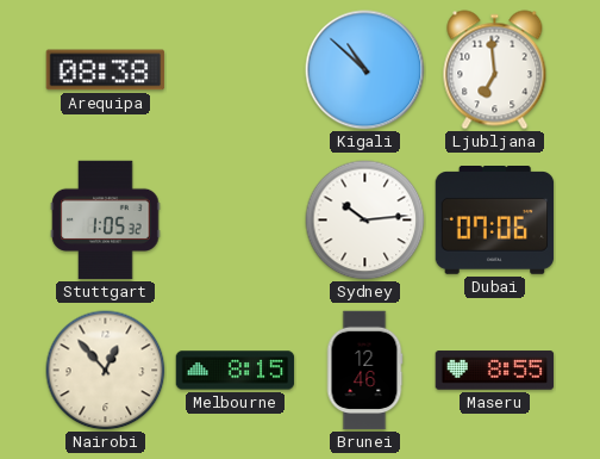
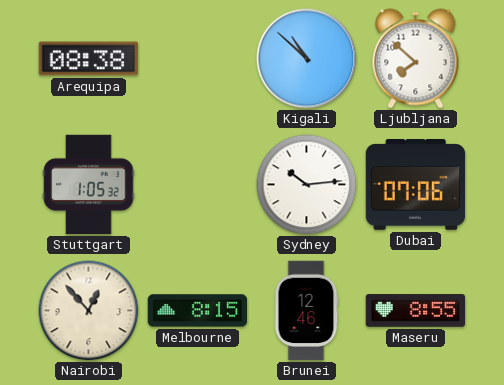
Ljubljana: 6:59 -> 7:52
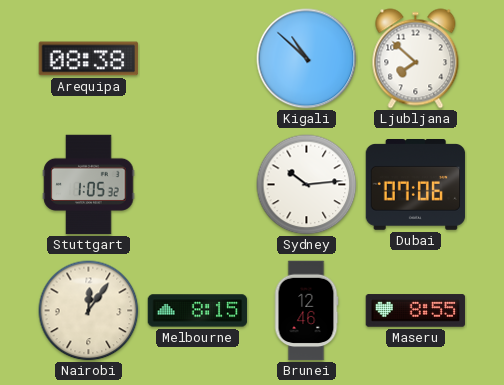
Nairobi: 12:53 -> 12:06
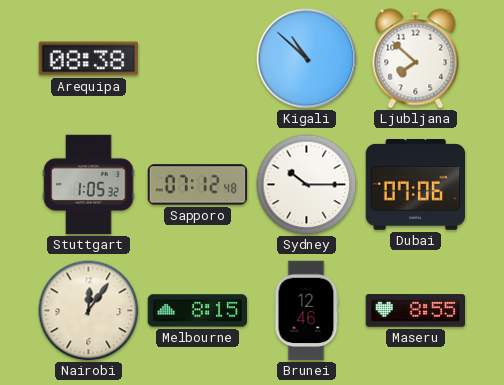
Sapporo: none -> 07:12
Sydney: 10:14 -> 10:15
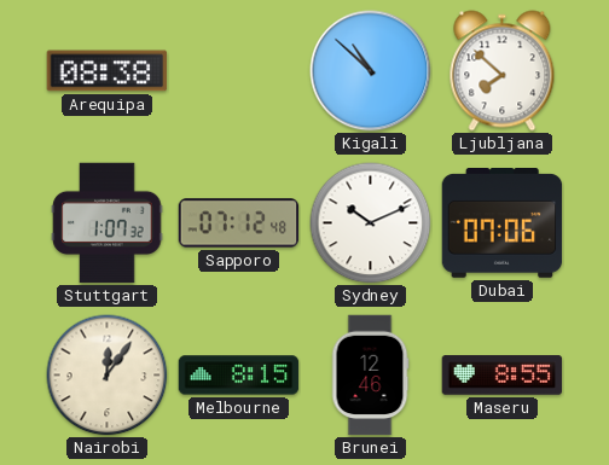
Stuttgart: 1:05 -> 1:07
Sydney: 10:15 -> 10:11
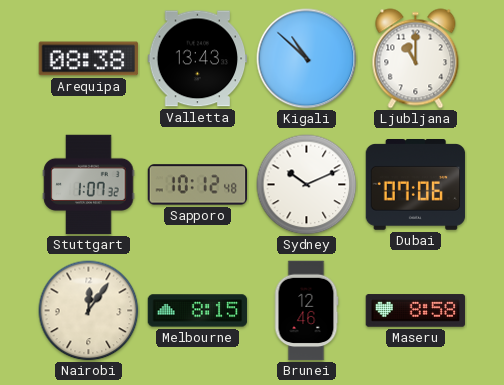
Valletta: none -> 13:43
Ljubljana: 7:52 -> 11:00
Sapporo: 07:12 -> 10:12
Maseru: 8:55 -> 8:58
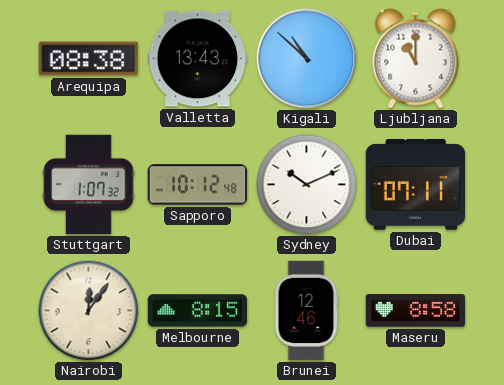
Dubai: 07:06 -> 07:11
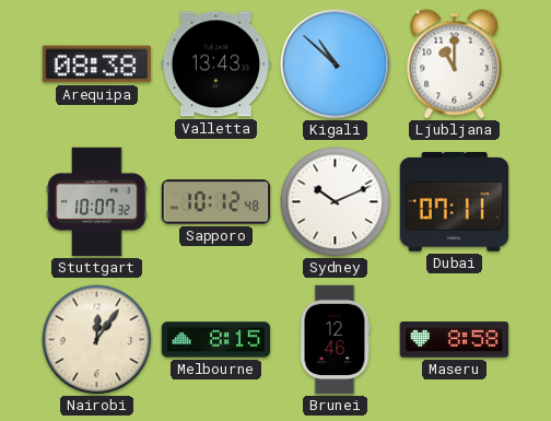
Stuttgart: 1:07 -> 10:07
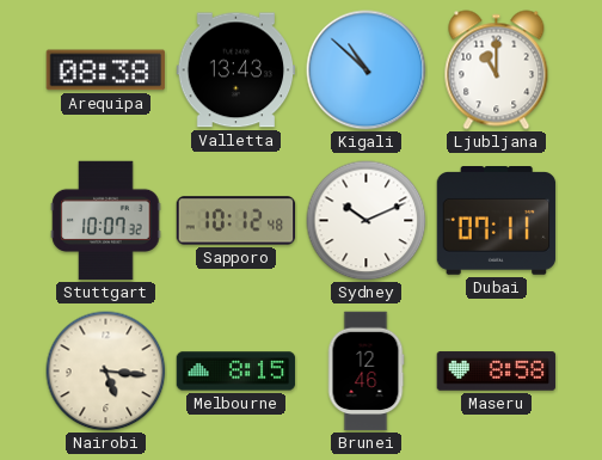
Nairobi: 12:06 -> 5:16
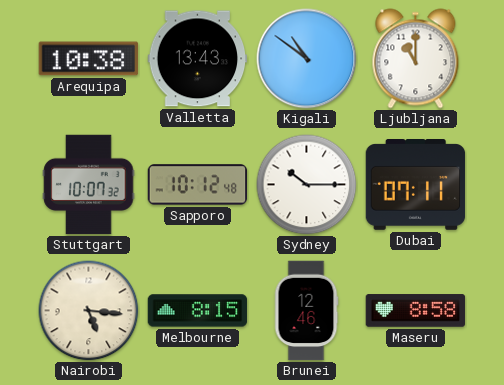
Arequipa: 08:38 -> 10:38
Kigali: 10:52 -> 10:51
Sydney: 10:11 -> 10:15
